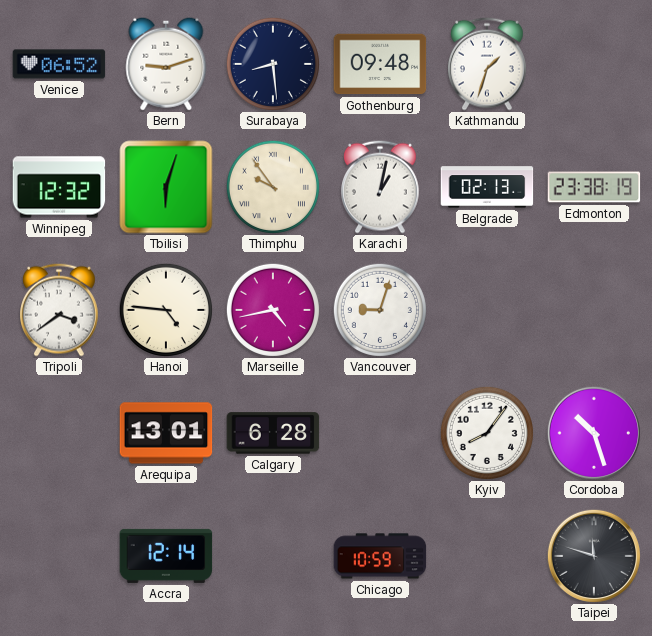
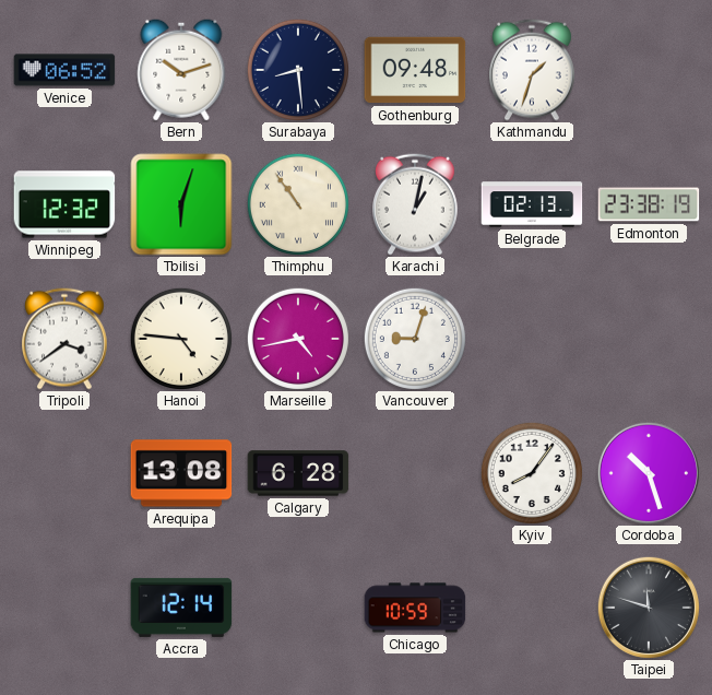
Bern: 9:12 -> 10:12
Thimphu: 9:54 -> 10:54
Arequipa: 13:01 -> 13:08
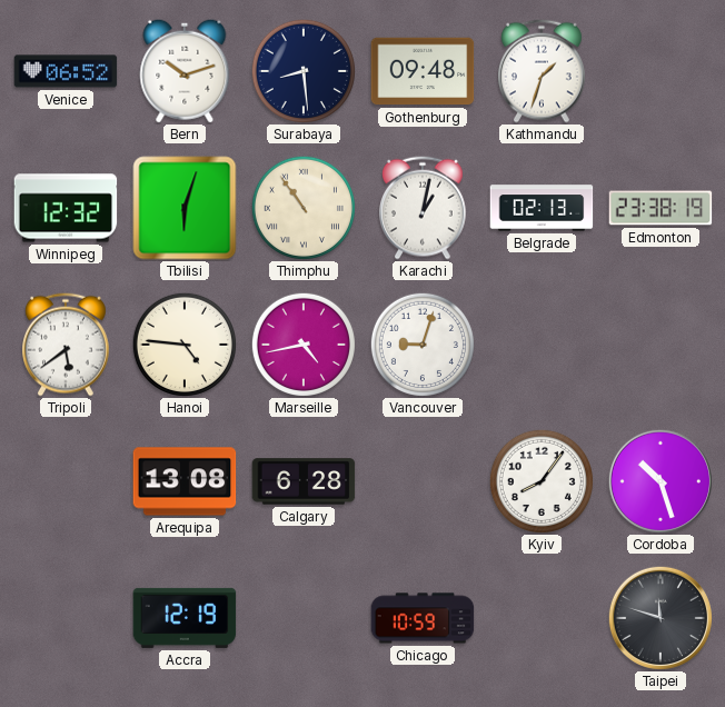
Tripoli: 3:39 -> 5:39
Accra: 12:14 -> 12:19
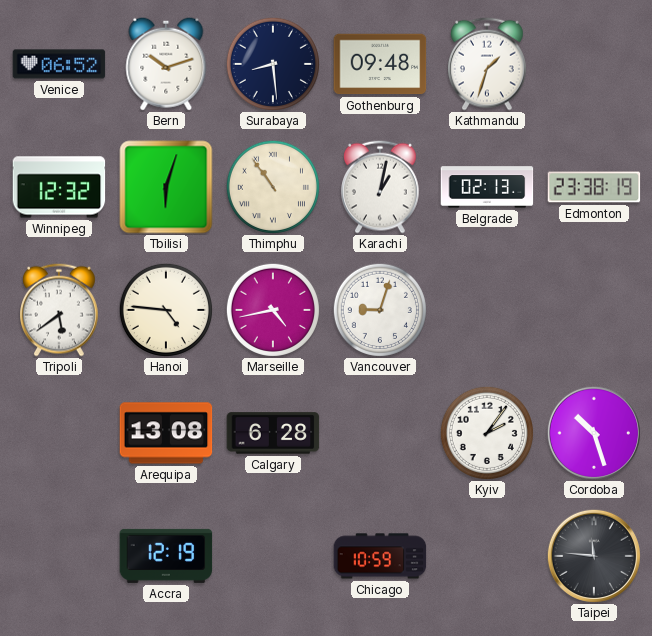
Kyiv: 8:06 -> 2:06
Taipei: 11:48 -> 11:46
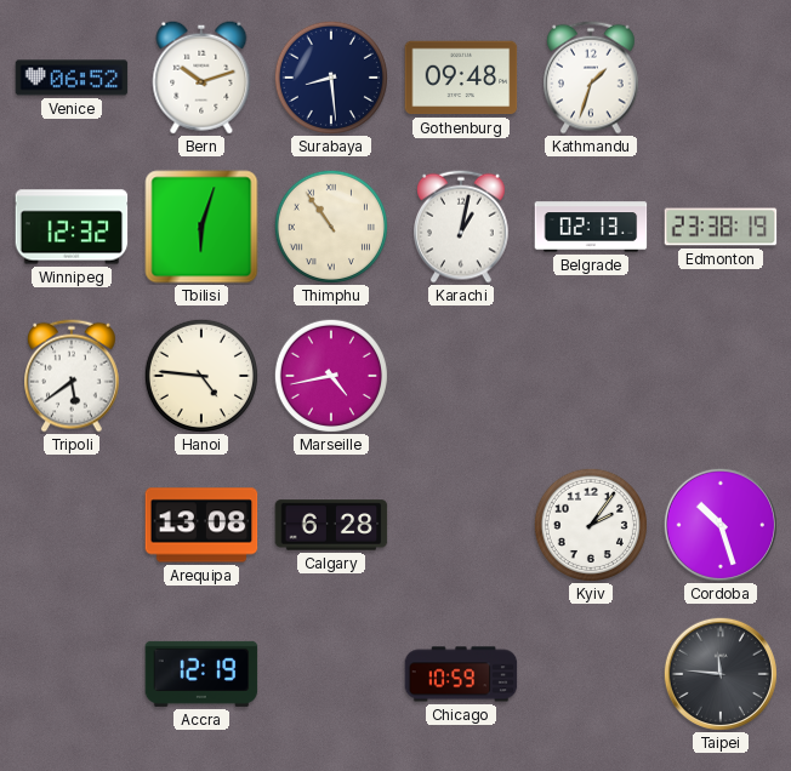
Vancouver: 9:03 -> none
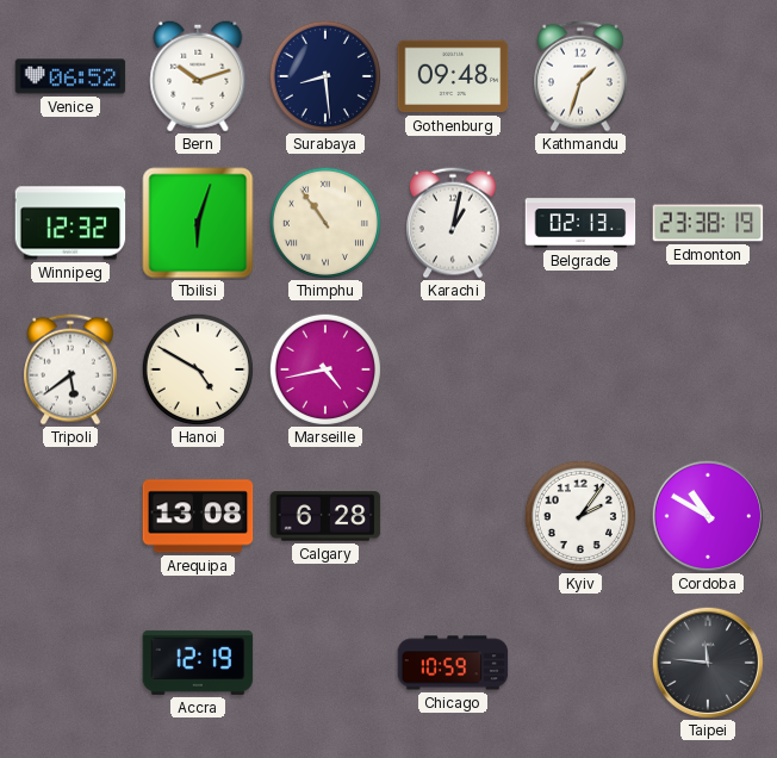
Hanoi: 4:46 -> 4:50
Cordoba: 10:27 -> 10:50
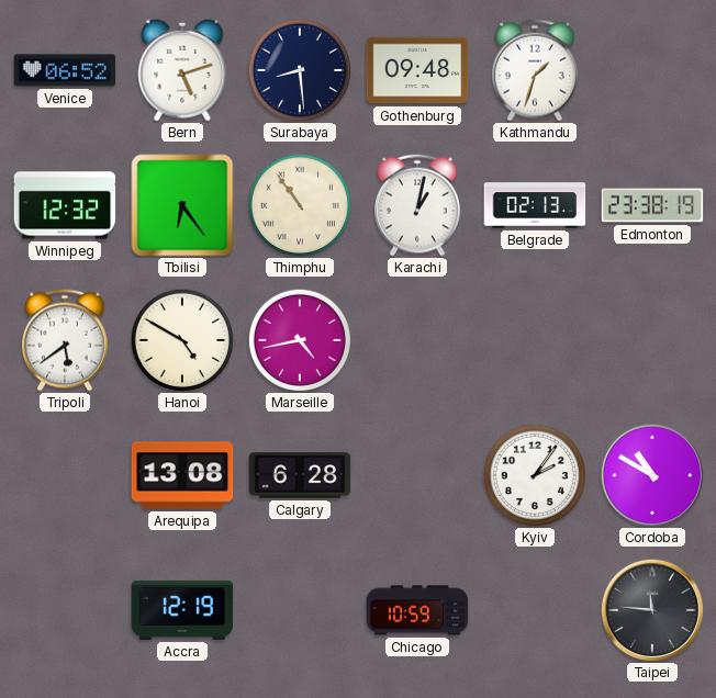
Bern: 10:12 -> 5:12
Tbilisi: 6:03 -> 6:24
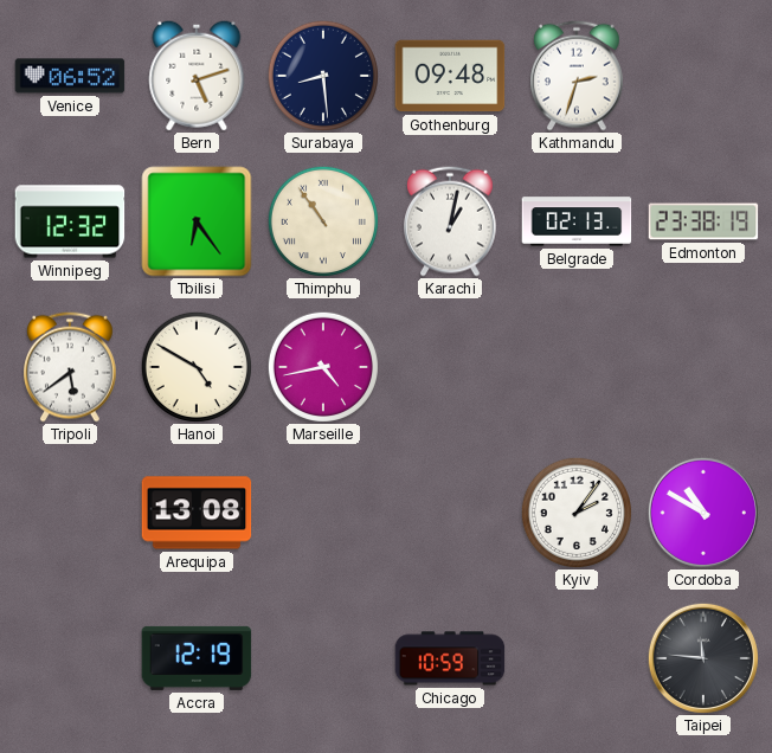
Kathmandu: 1:33 -> 2:33
Calgary: 6:28 -> none
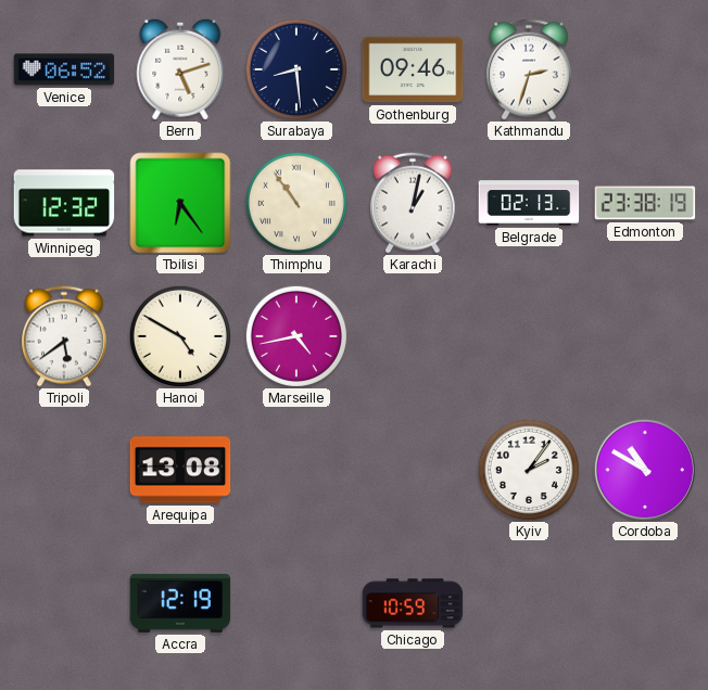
Gothenburg: 09:48 -> 09:46
Taipei: 11:46 -> none
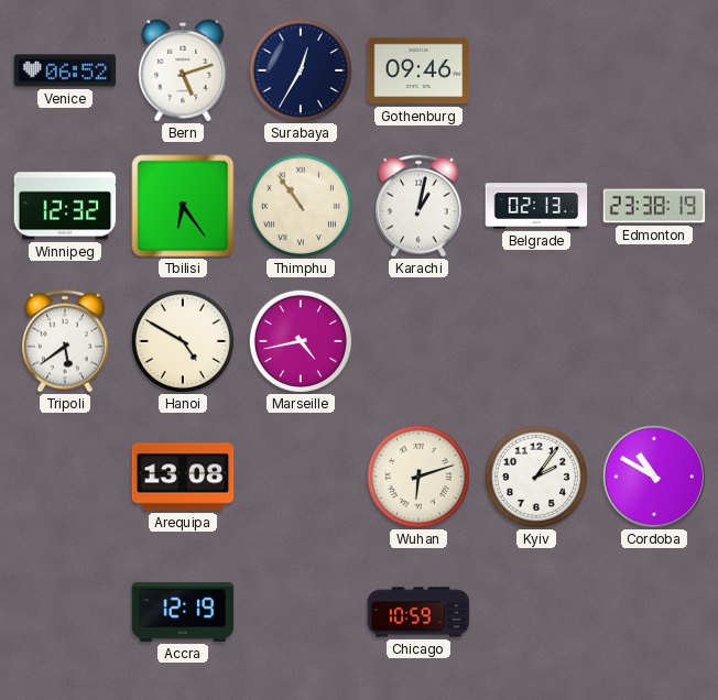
Surabaya: 8:29 -> 12:35
Kathmandu: 2:33 -> none
Wuhan: none -> 6:12
